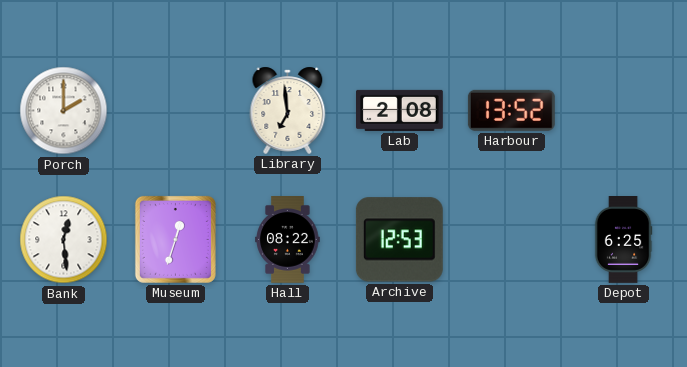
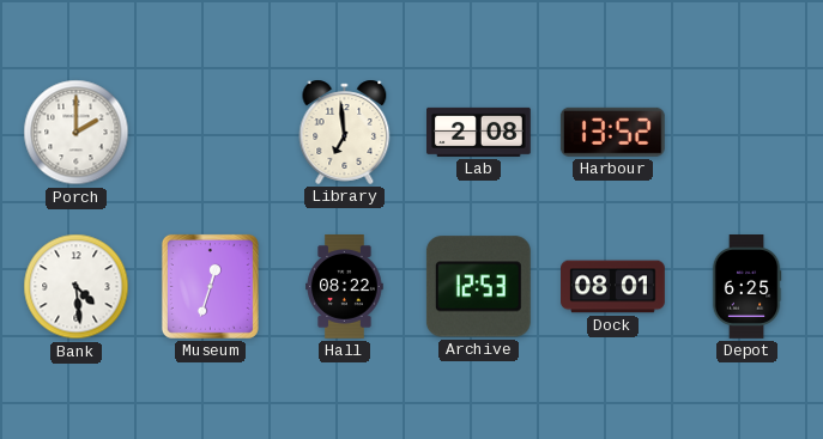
Bank: 12:29 -> 4:29
Dock: none -> 08:01
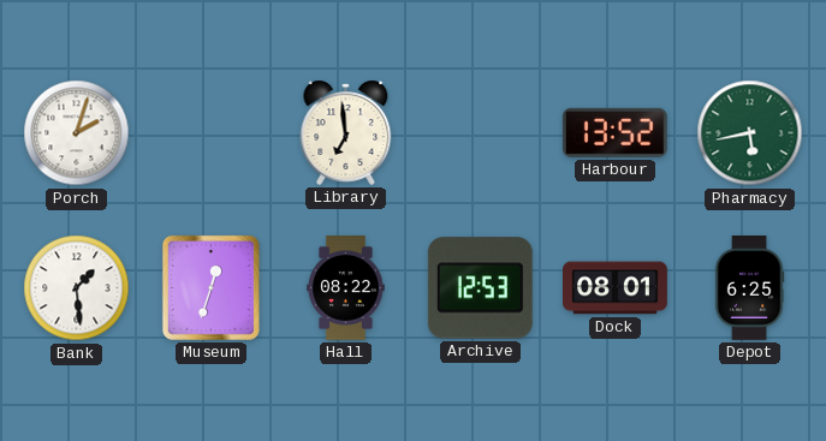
Porch: 2:00 -> 2:03
Lab: 2:08 -> none
Pharmacy: none -> 5:43
Bank: 4:29 -> 1:29
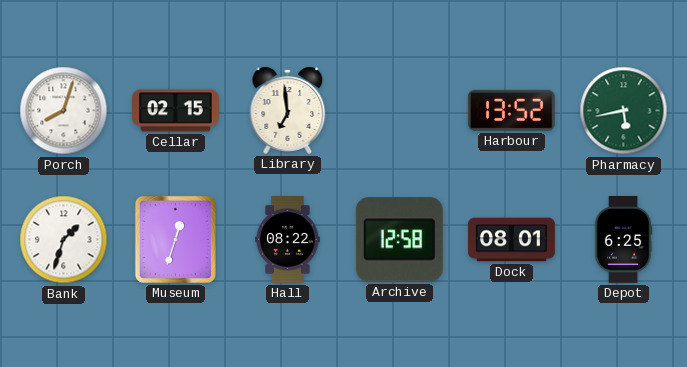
Porch: 2:03 -> 8:03
Cellar: none -> 02:15
Bank: 1:29 -> 1:33
Archive: 12:53 -> 12:58
